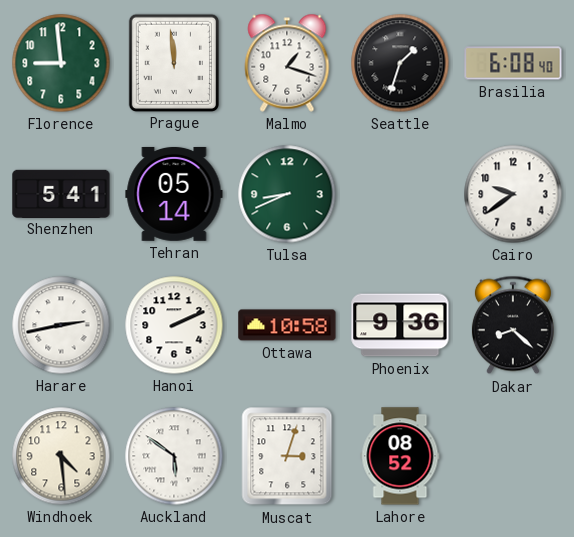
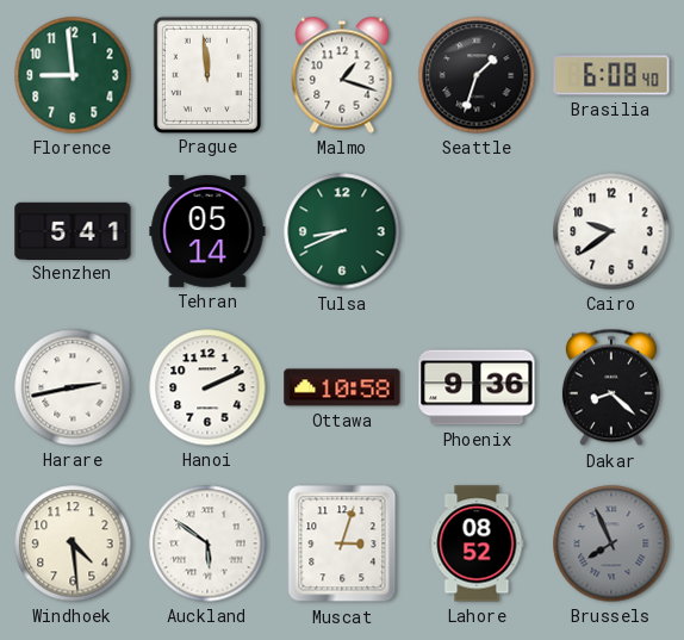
Brussels: none -> 7:56
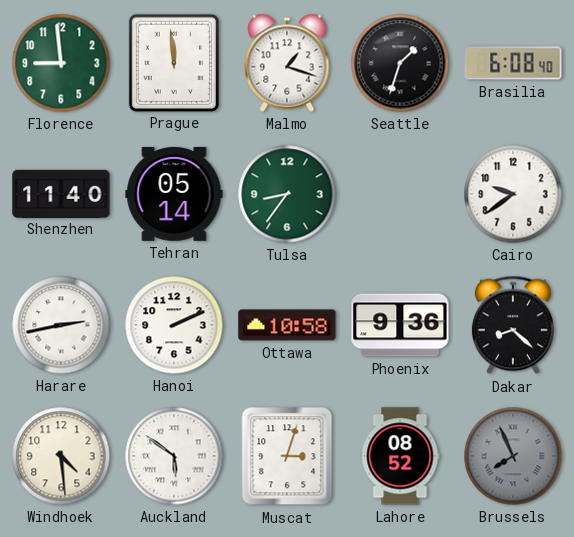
Shenzhen: 5:41 -> 11:40
Tulsa: 8:41 -> 8:36
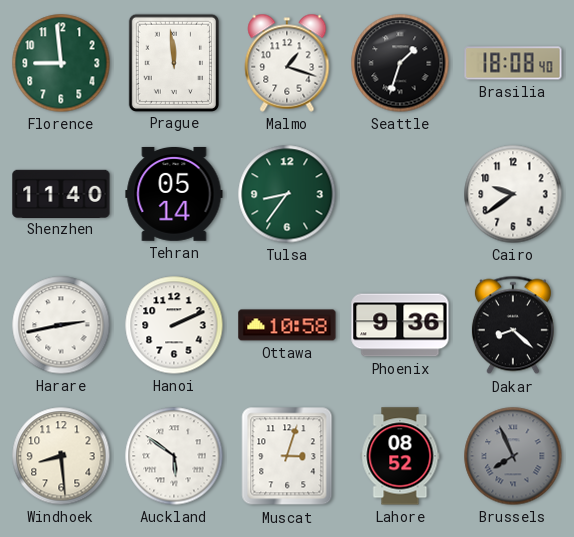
Brasilia: 6:08 -> 18:08
Windhoek: 4:29 -> 8:29
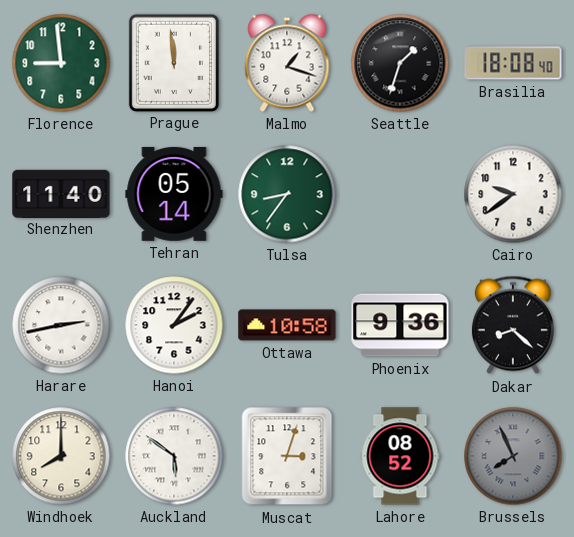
Hanoi: 2:11 -> 2:06
Windhoek: 8:29 -> 8:00
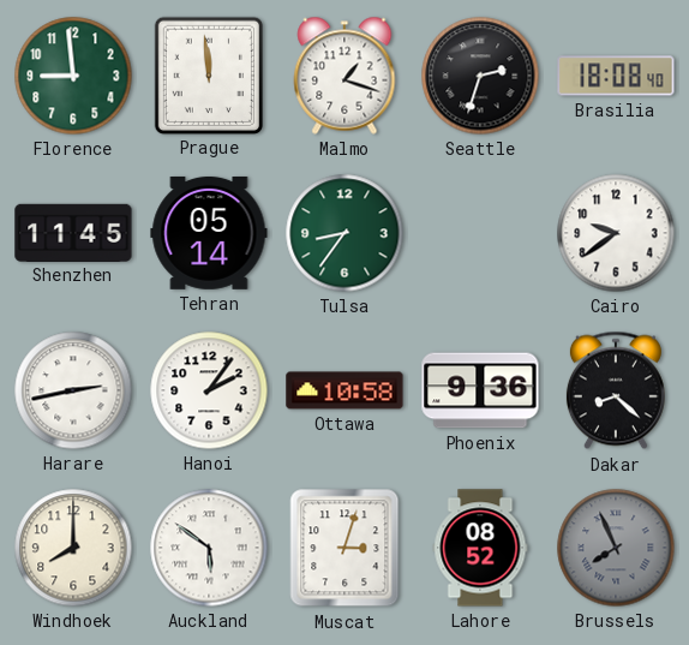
Seattle: 1:33 -> 2:33
Shenzhen: 11:40 -> 11:45
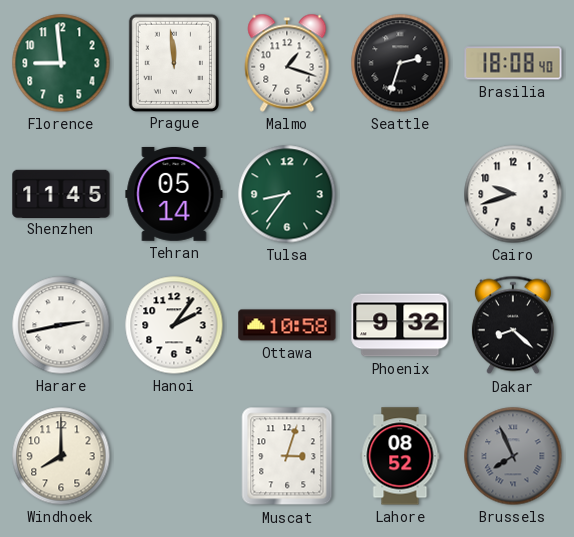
Cairo: 9:39 -> 9:42
Phoenix: 9:36 -> 9:32
Auckland: 5:51 -> none
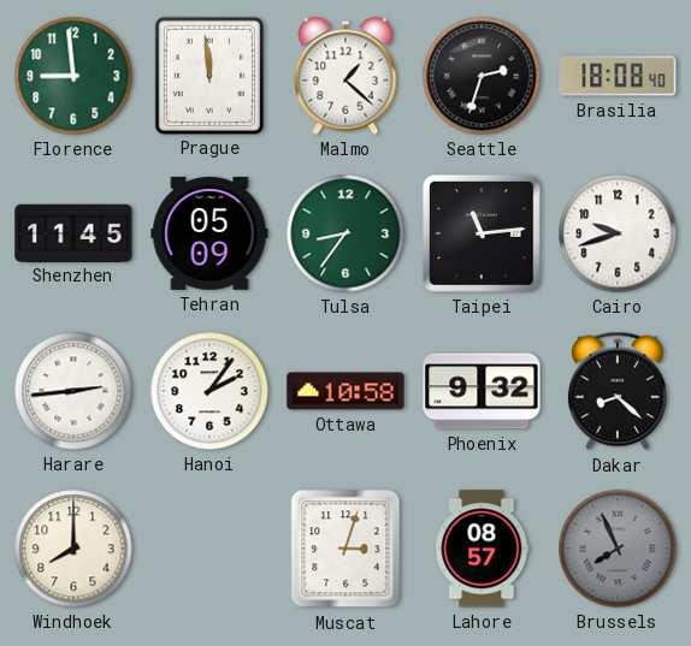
Malmo: 1:18 -> 1:22
Tehran: 05:14 -> 05:09
Taipei: none -> 11:14
Harare: 2:43 -> 2:44
Lahore: 08:52 -> 08:57
